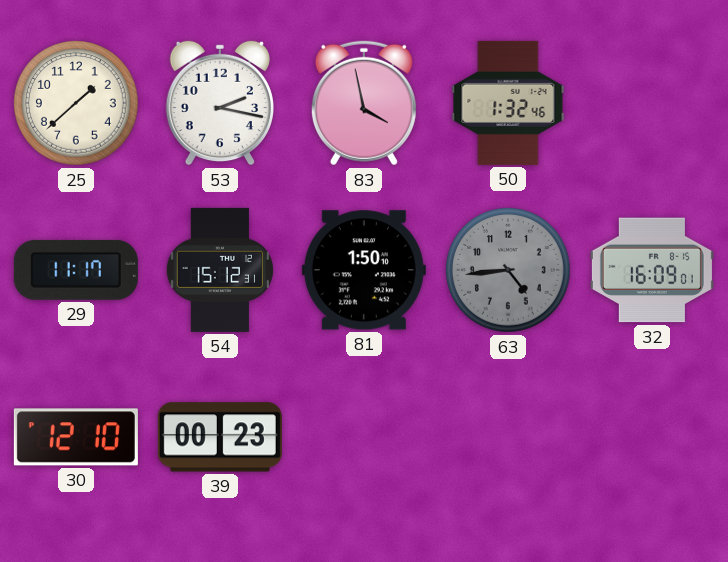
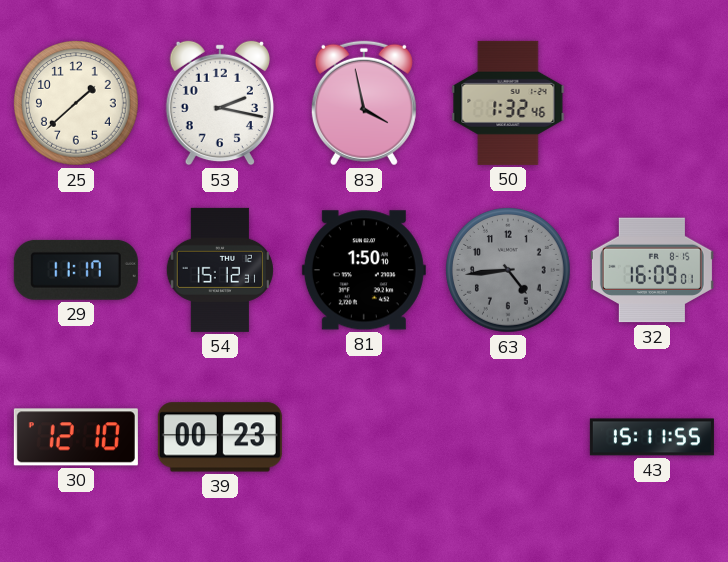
43: none -> 15:11
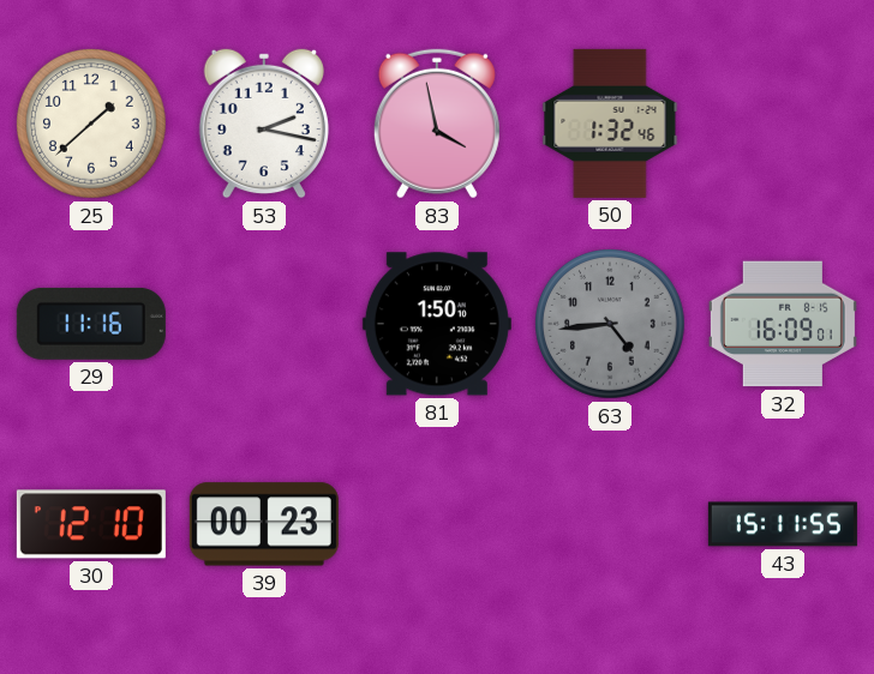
29: 11:17 -> 11:16
54: 15:12 -> none
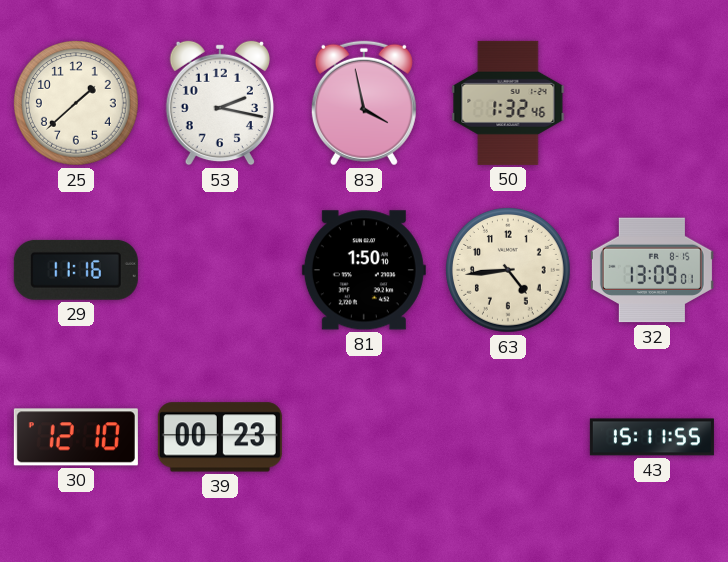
63 dial: grey -> cream
32: 16:09 -> 13:09
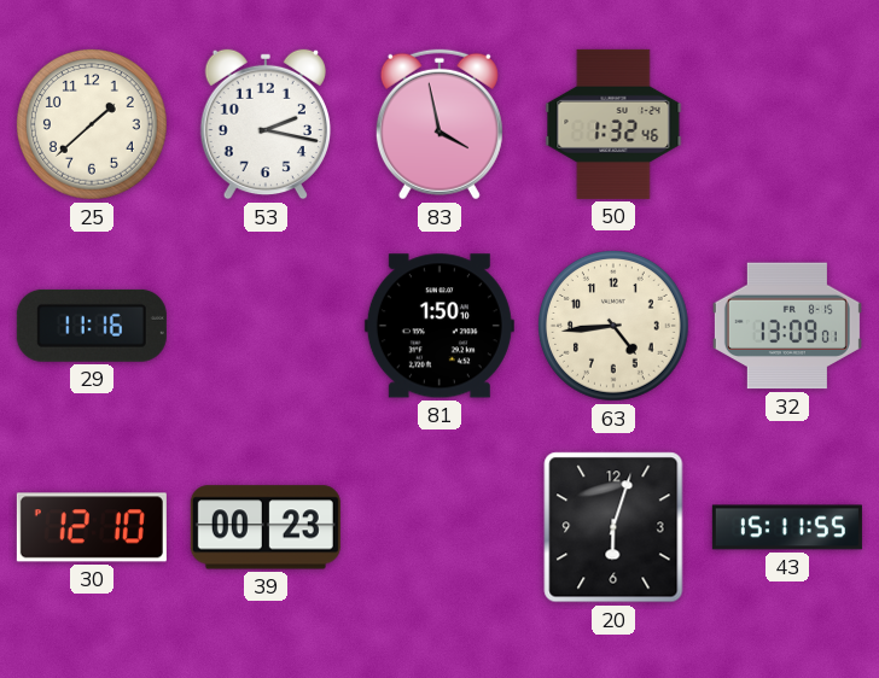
20: none -> 6:03
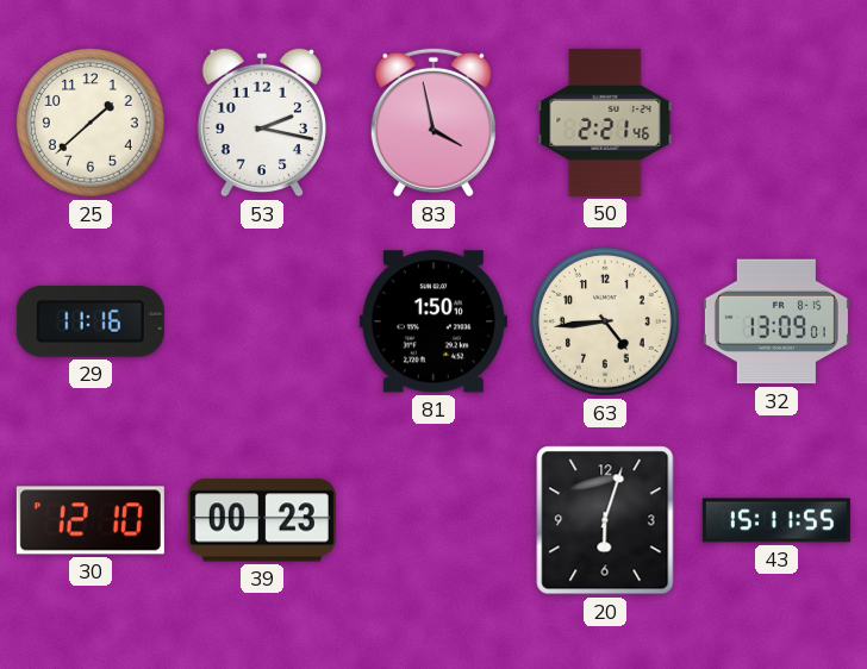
50: 1:32 -> 2:21
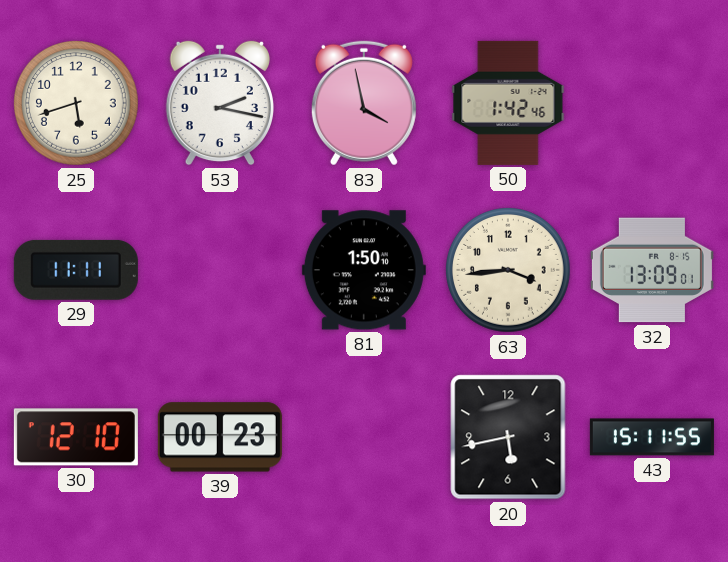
25: 1:38 -> 5:42
50: 2:21 -> 1:42
29: 11:16 -> 11:11
63: 4:44 -> 3:44
20: 6:03 -> 5:43
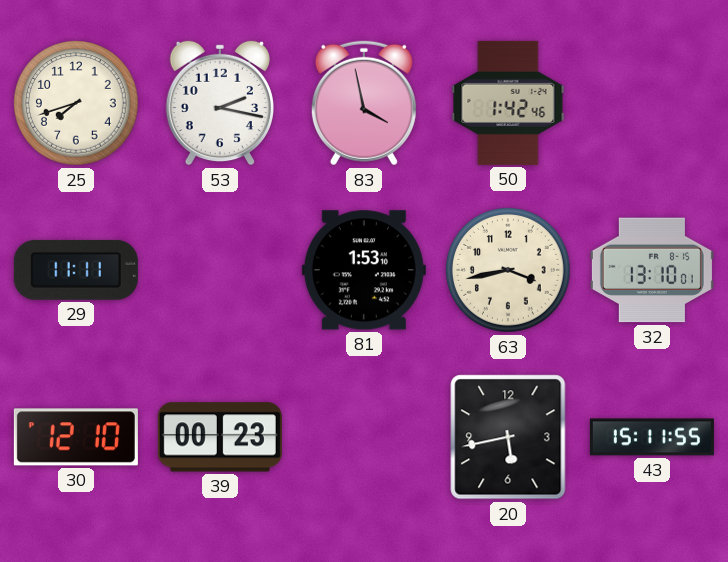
25: 5:42 -> 7:42
81: 1:50 -> 1:53
63: 3:44 -> 3:43
32: 13:09 -> 13:10
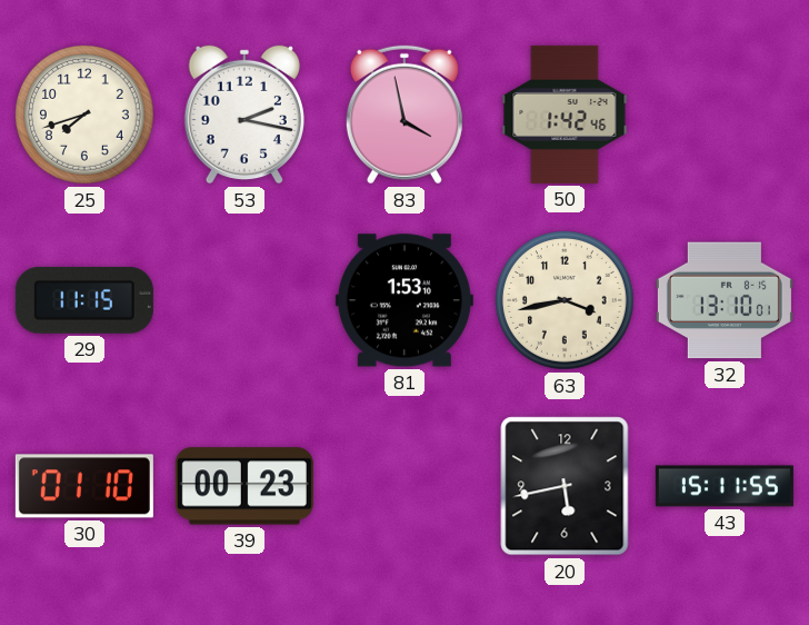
29: 11:11 -> 11:15
30: 12:10 -> 01:10
